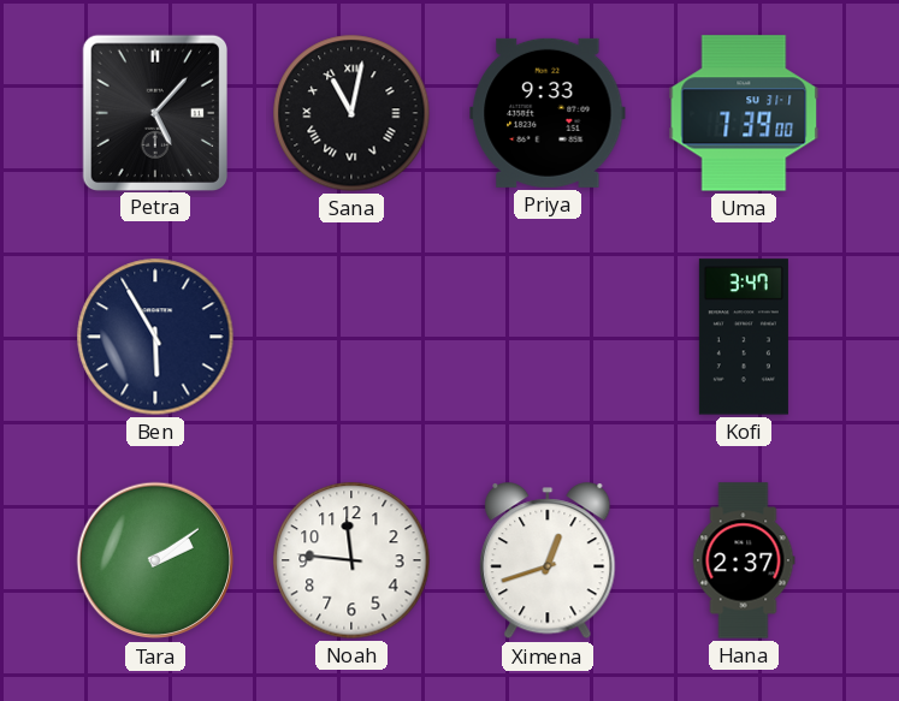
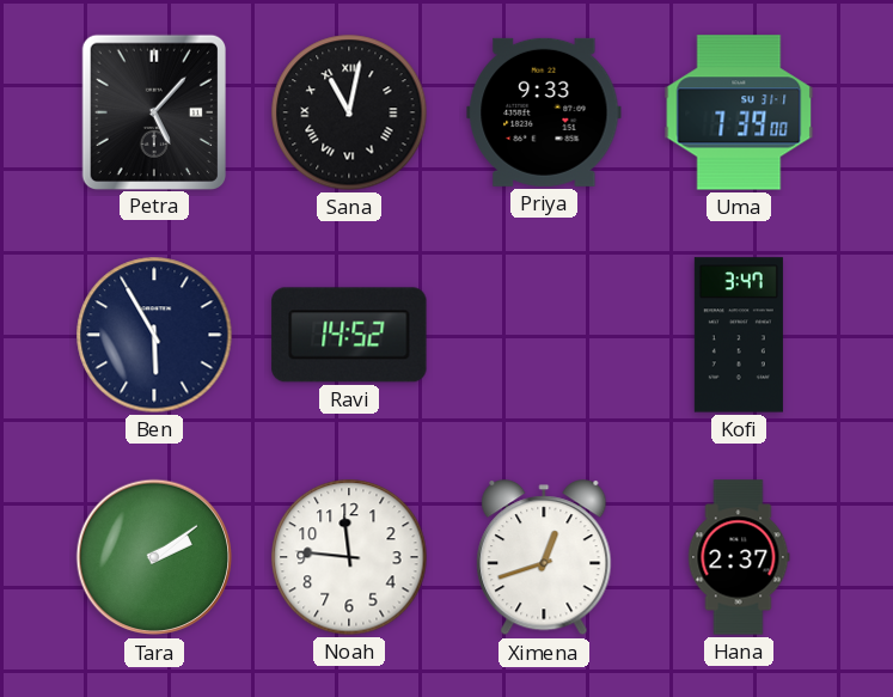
Ravi: none -> 14:52
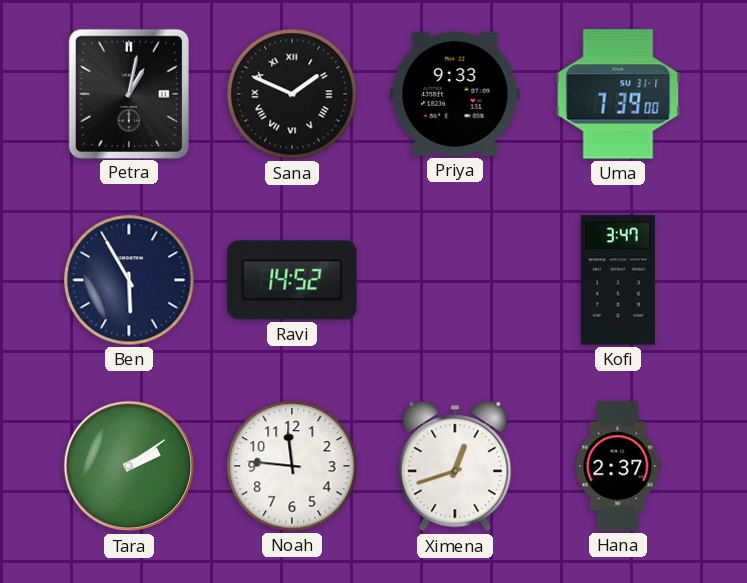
Petra: 5:07 -> 1:02
Sana: 11:02 -> 1:49
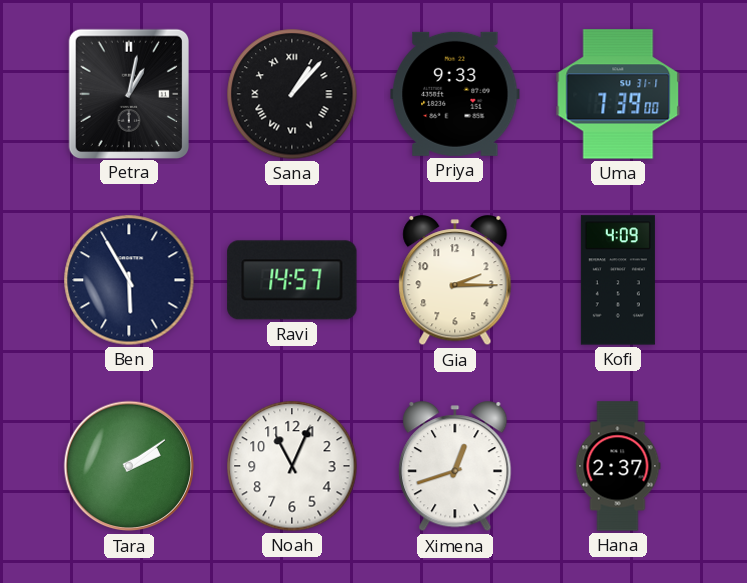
Sana: 1:49 -> 1:07
Ravi: 14:52 -> 14:57
Gia: none -> 2:15
Kofi: 3:47 -> 4:09
Noah: 11:46 -> 11:04
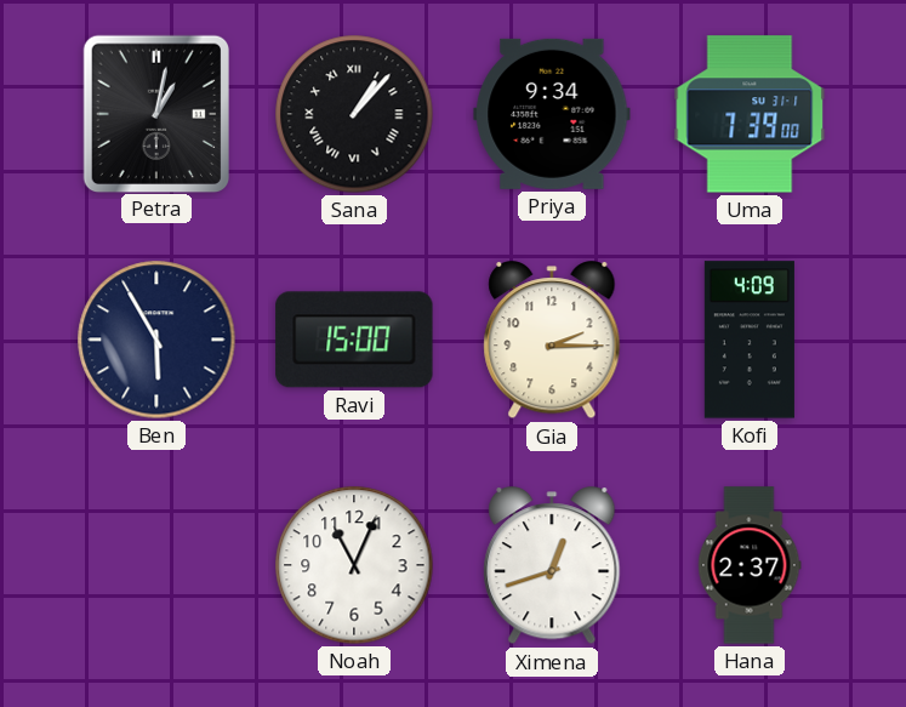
Priya: 9:33 -> 9:34
Ravi: 14:57 -> 15:00
Tara: 2:09 -> none
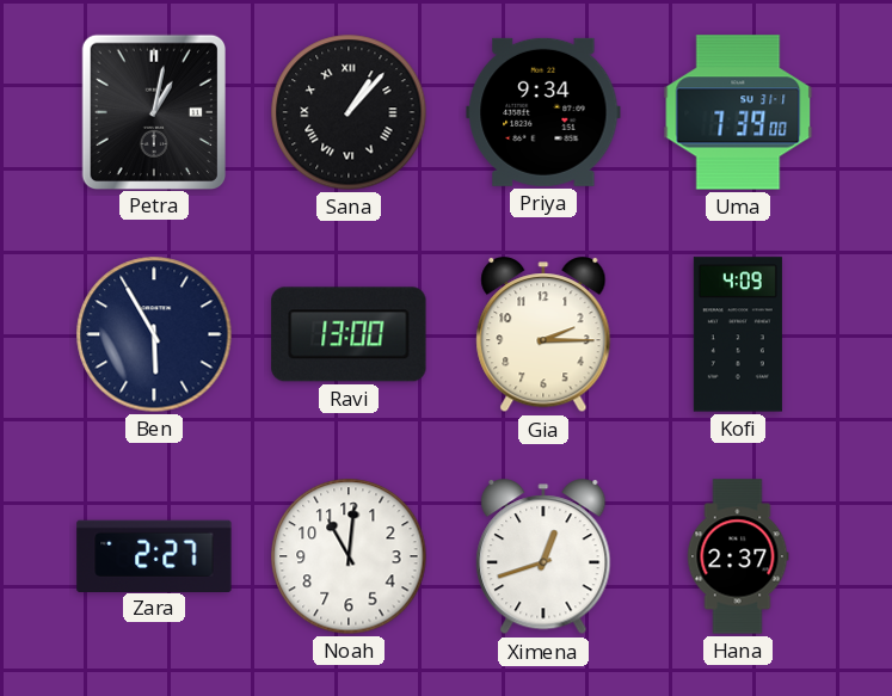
Ravi: 15:00 -> 13:00
Zara: none -> 2:27
Noah: 11:04 -> 11:01
